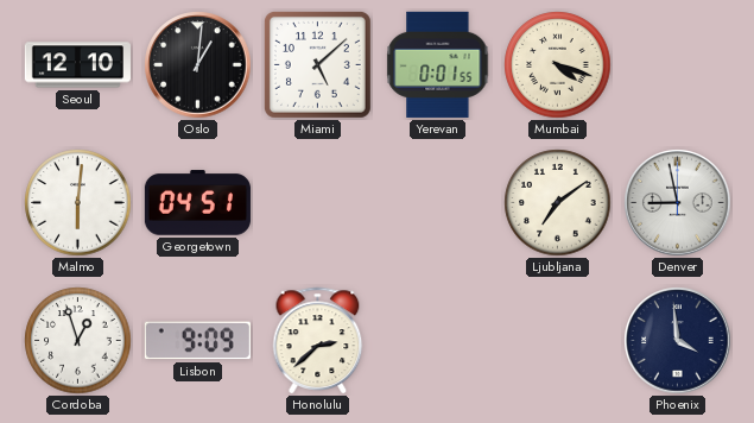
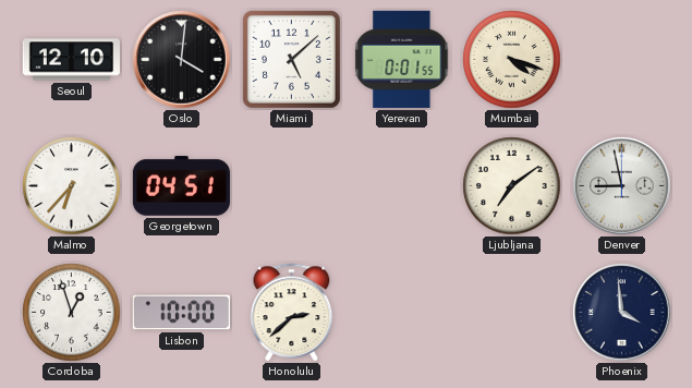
Oslo: 1:01 -> 4:01
Malmo: 6:01 -> 6:37
Lisbon: 9:09 -> 10:00
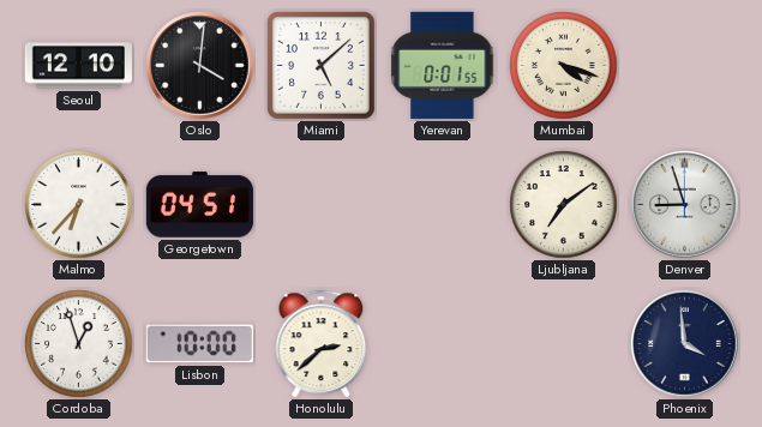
Denver: 8:58 -> 8:57
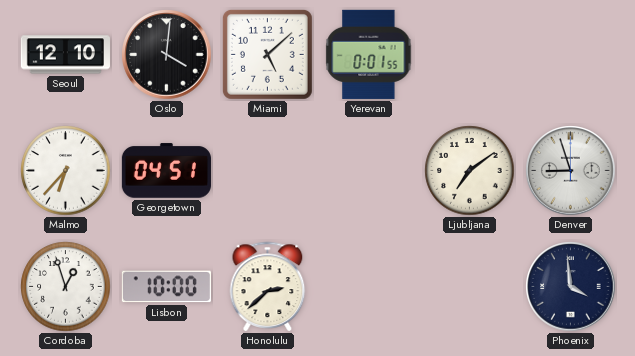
Mumbai: 4:18 -> none
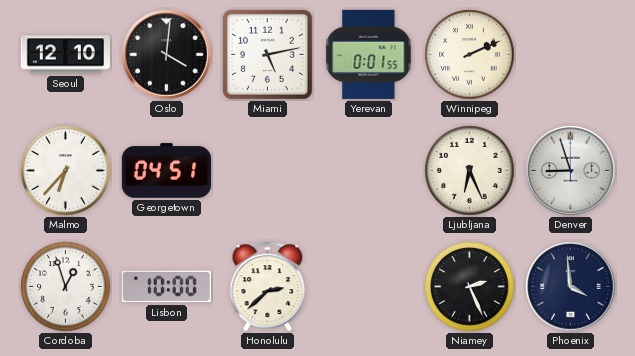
Miami: 5:08 -> 5:13
Winnipeg: none -> 2:11
Ljubljana: 7:09 -> 6:26
Niamey: none -> 2:26
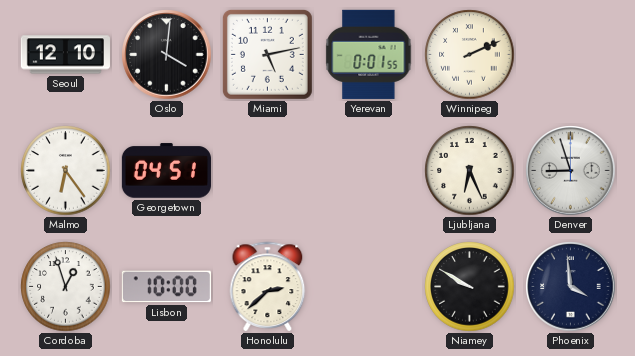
Malmo: 6:37 -> 6:24
Niamey: 2:26 -> 9:50
